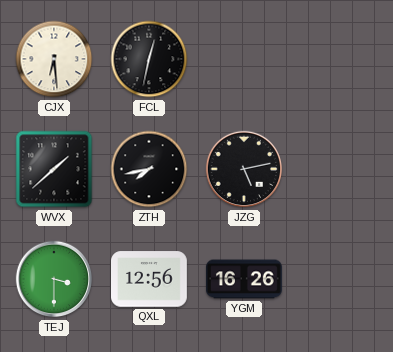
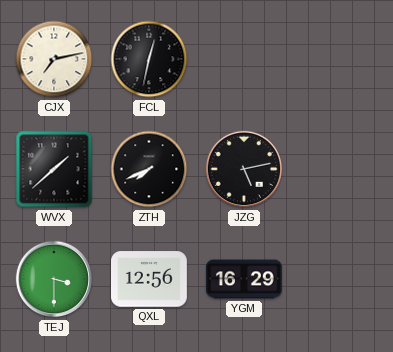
CJX: 6:29 -> 7:13
ZTH: 7:43 -> 7:41
YGM: 16:26 -> 16:29
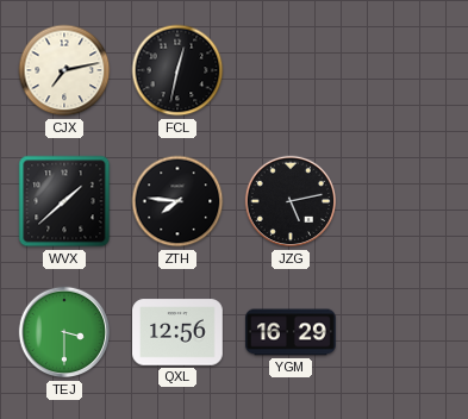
ZTH: 7:41 -> 7:46
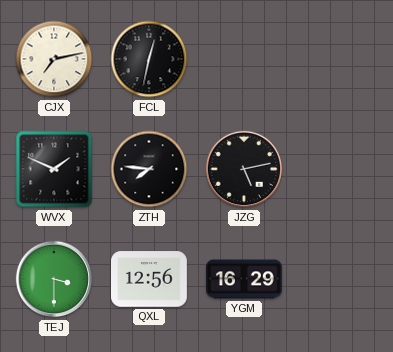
WVX: 1:38 -> 1:49
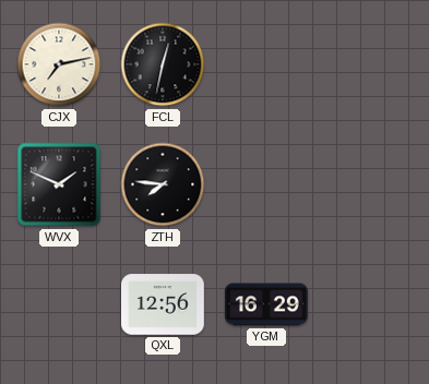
JZG: 5:13 -> none
TEJ: 3:30 -> none
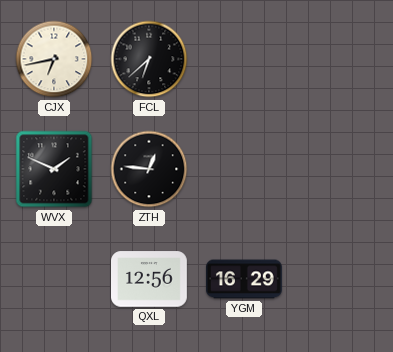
CJX: 7:13 -> 6:43
FCL: 12:32 -> 6:38
ZTH: 7:46 -> 12:46
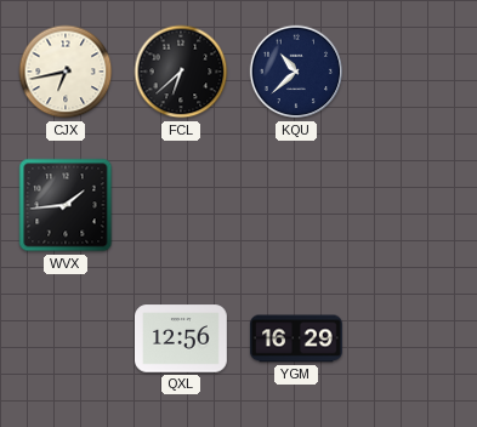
KQU: none -> 10:38
WVX: 1:49 -> 1:44
ZTH: 12:46 -> none
